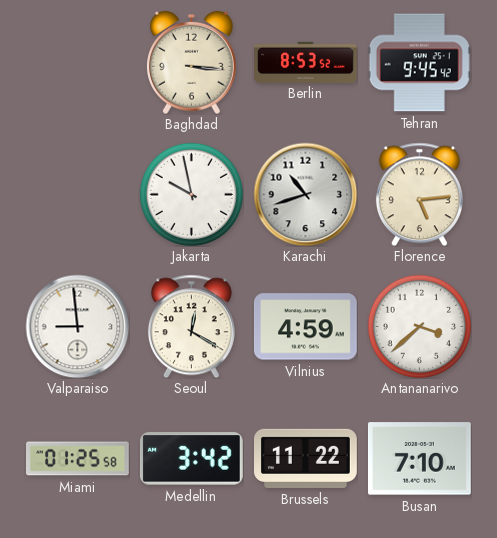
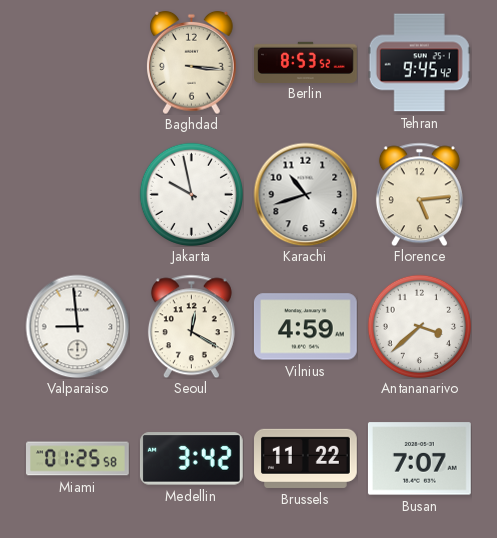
Busan: 7:10 -> 7:07
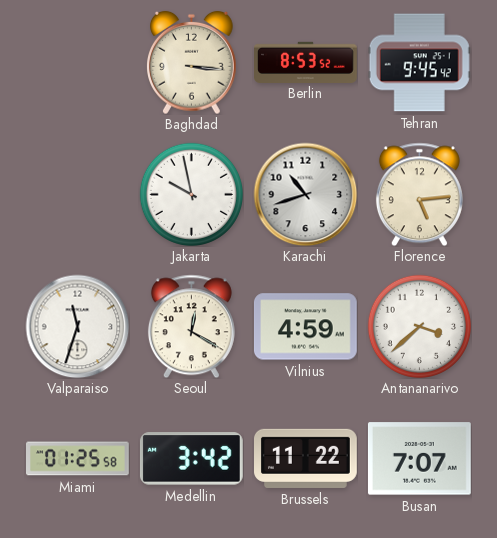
Valparaiso: 8:59 -> 11:33
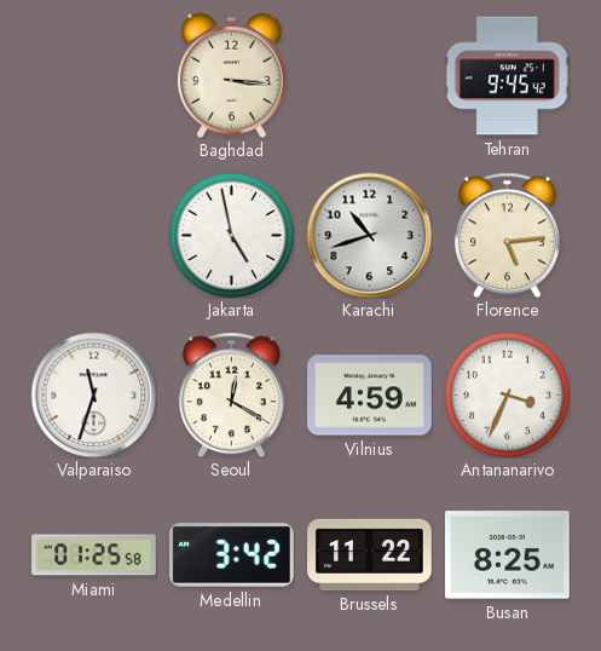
Berlin: 8:53 -> none
Jakarta: 9:58 -> 4:58
Antananarivo: 3:38 -> 3:34
Busan: 7:07 -> 8:25
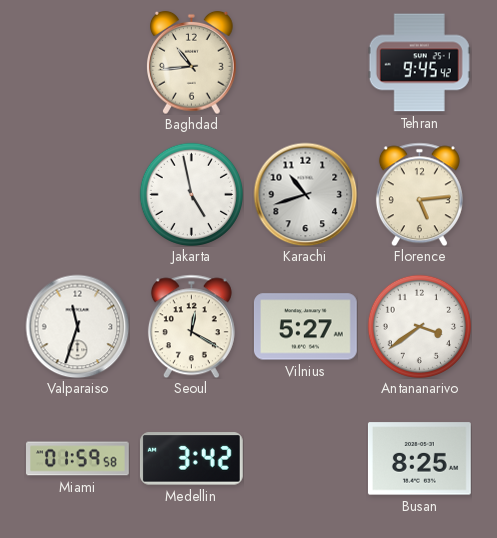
Baghdad: 3:16 -> 10:44
Vilnius: 4:59 -> 5:27
Antananarivo: 3:34 -> 3:39
Miami: 01:25 -> 01:59
Brussels: 11:22 -> none
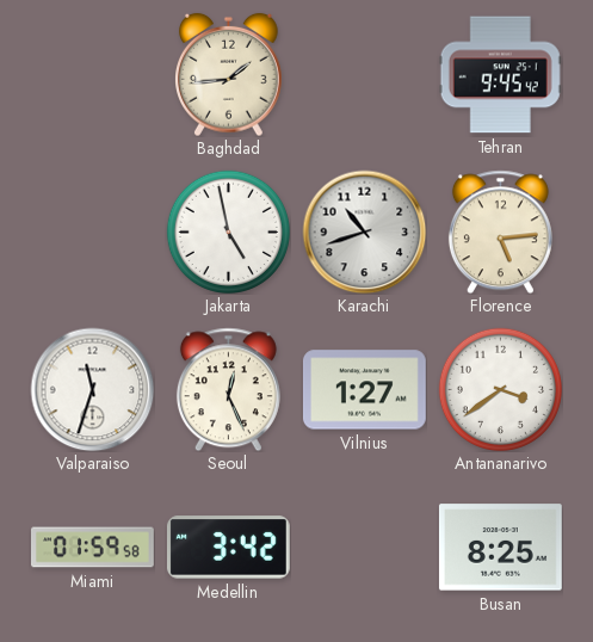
Baghdad: 10:44 -> 1:44
Seoul: 12:20 -> 12:26
Vilnius: 5:27 -> 1:27
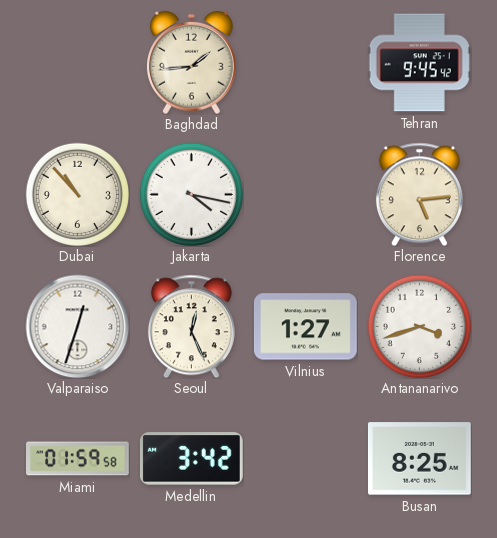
Dubai: none -> 10:53
Jakarta: 4:58 -> 4:17
Karachi: 10:42 -> none
Valparaiso: 11:33 -> 12:33
Antananarivo: 3:39 -> 3:42
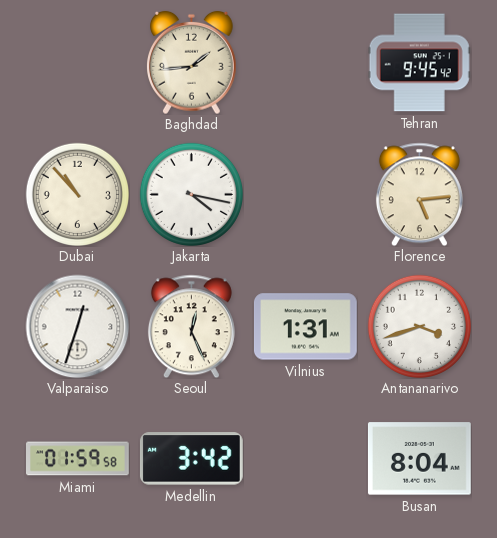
Vilnius: 1:27 -> 1:31
Busan: 8:25 -> 8:04
